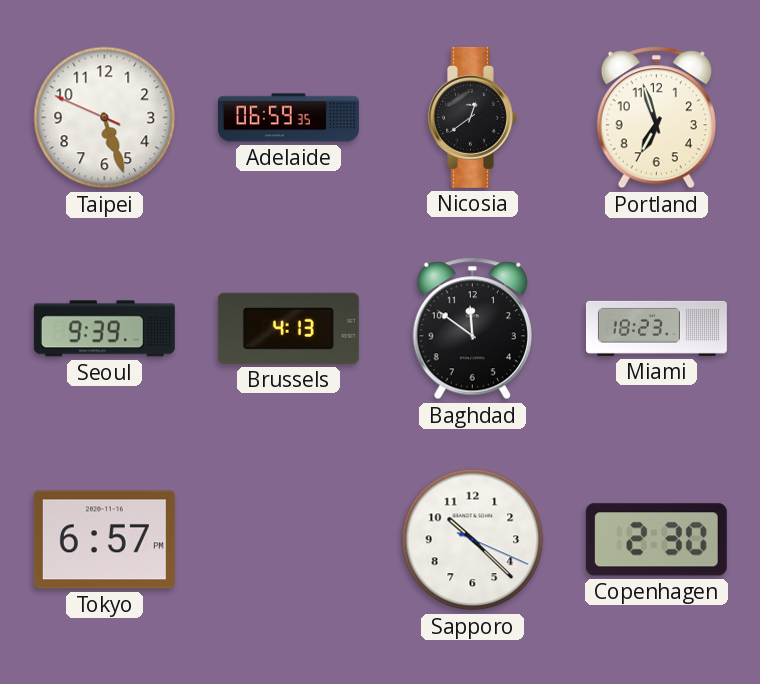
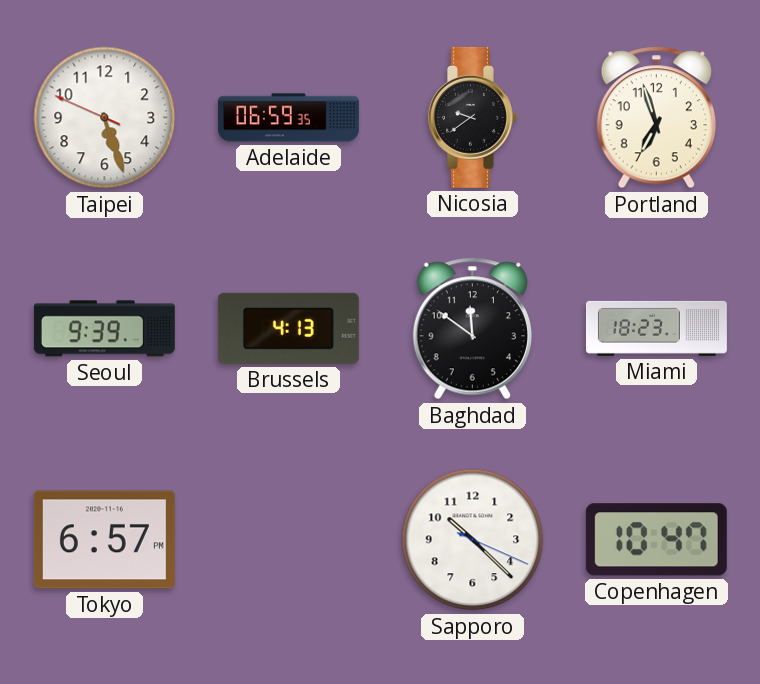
Nicosia: 12:39 -> 9:39
Copenhagen: 2:30 -> 10:47
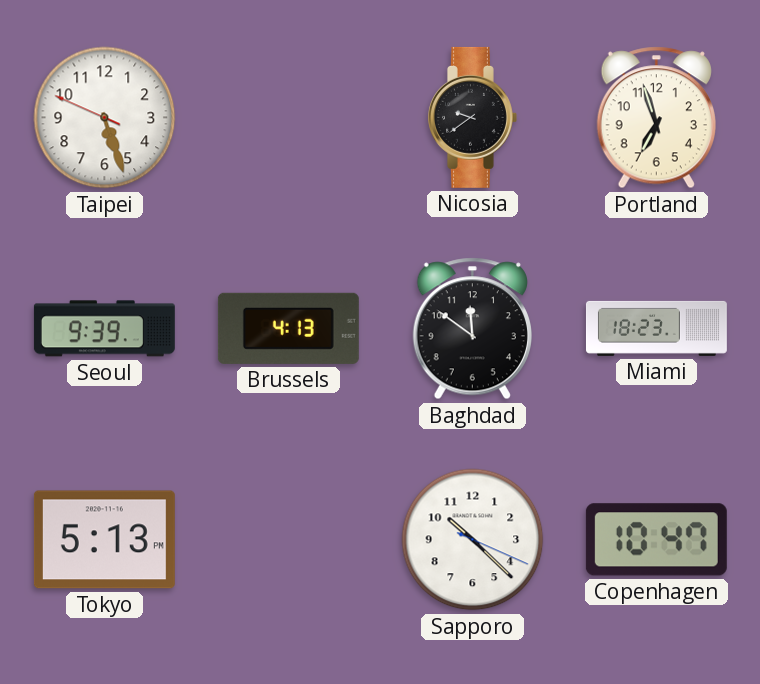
Adelaide: 06:59 -> none
Tokyo: 6:57 -> 5:13
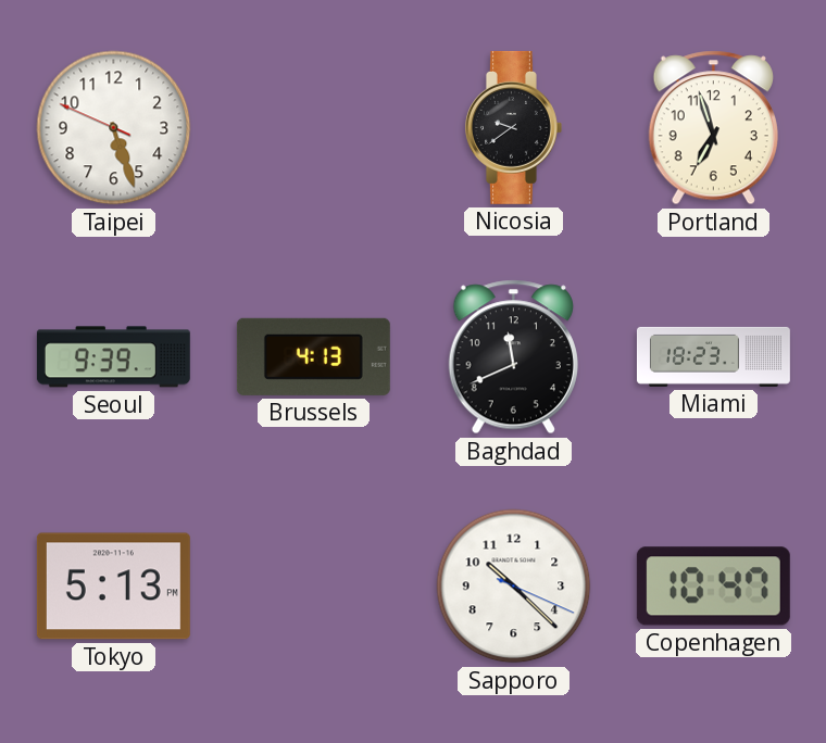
Baghdad: 11:51 -> 11:41
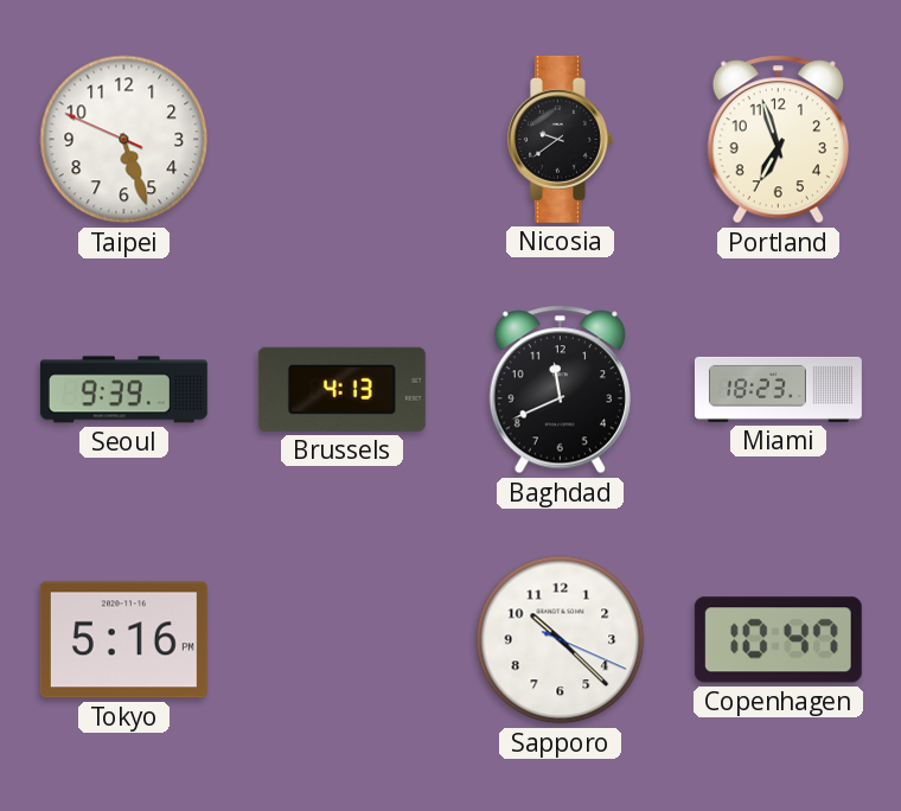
Tokyo: 5:13 -> 5:16
